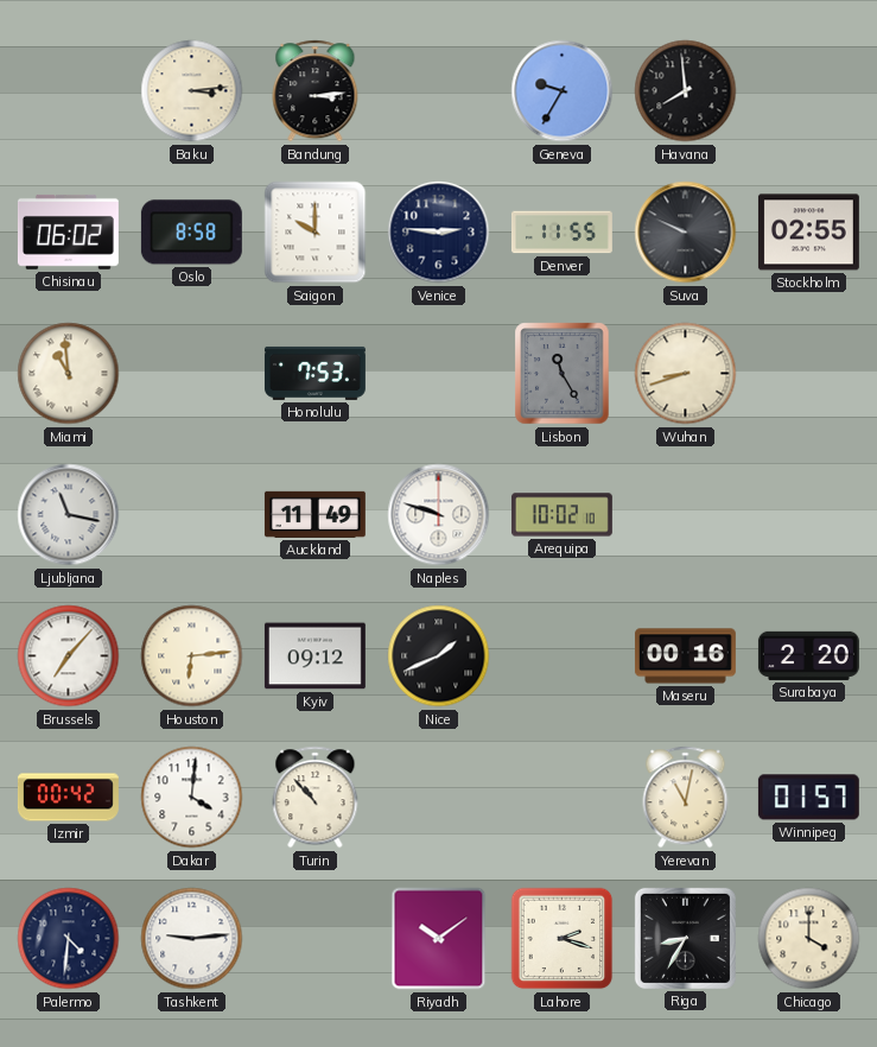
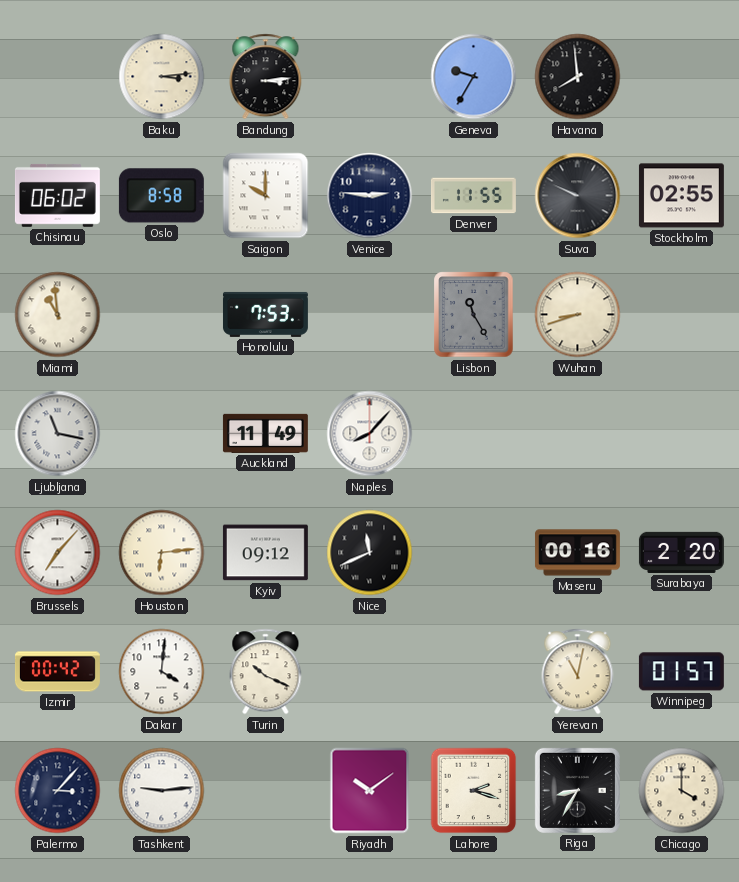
Naples: 9:48 -> 8:07
Arequipa: 10:02 -> none
Nice: 1:41 -> 11:41
Turin: 10:53 -> 10:19
Palermo: 4:31 -> 3:07
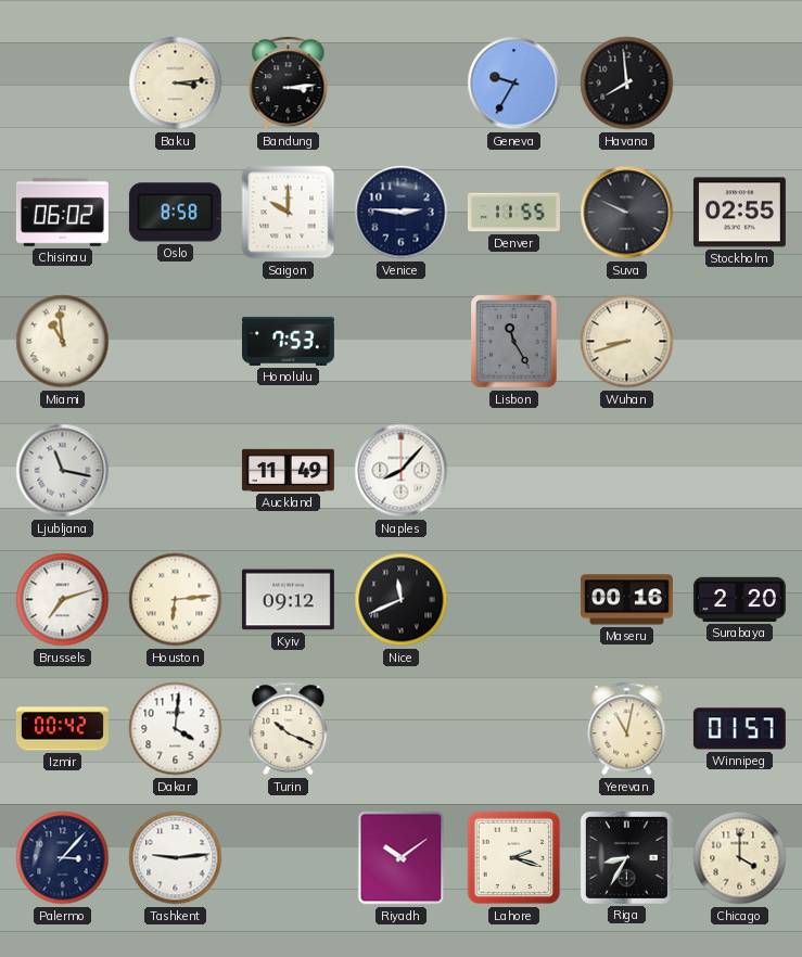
Brussels: 7:07 -> 7:12
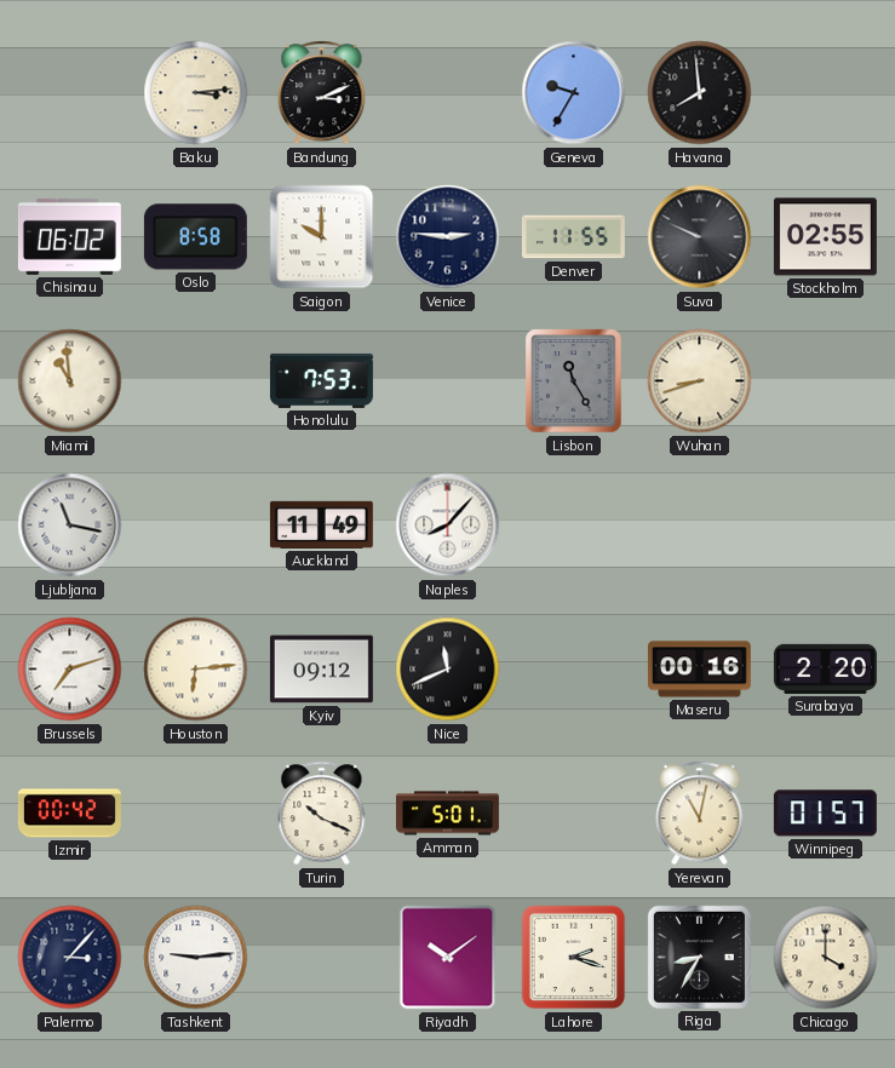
Bandung: 3:14 -> 3:11
Dakar: 4:01 -> none
Amman: none -> 5:01
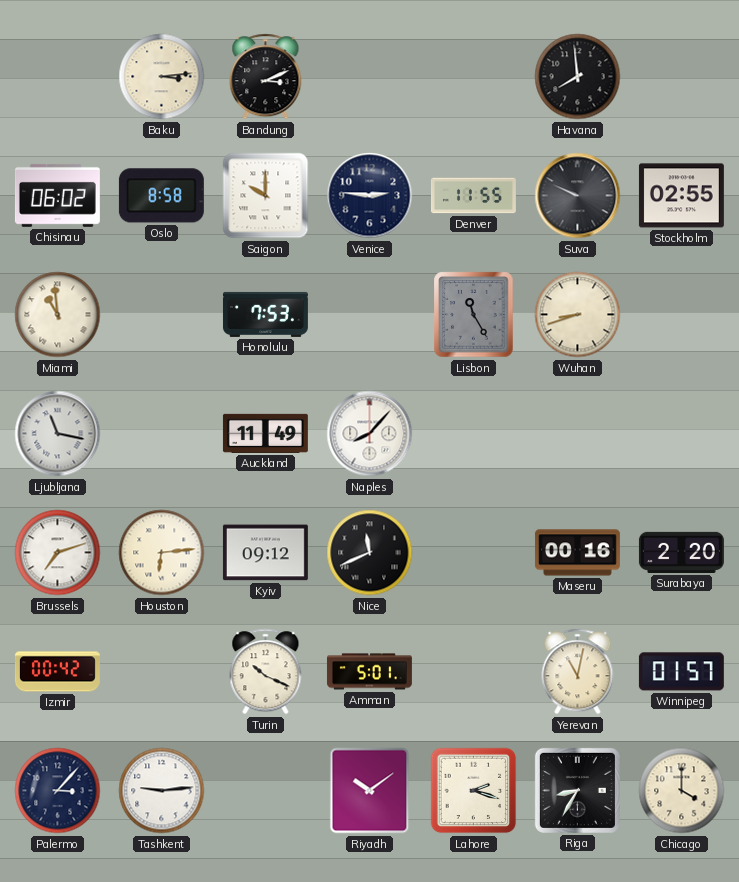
Geneva: 9:35 -> none
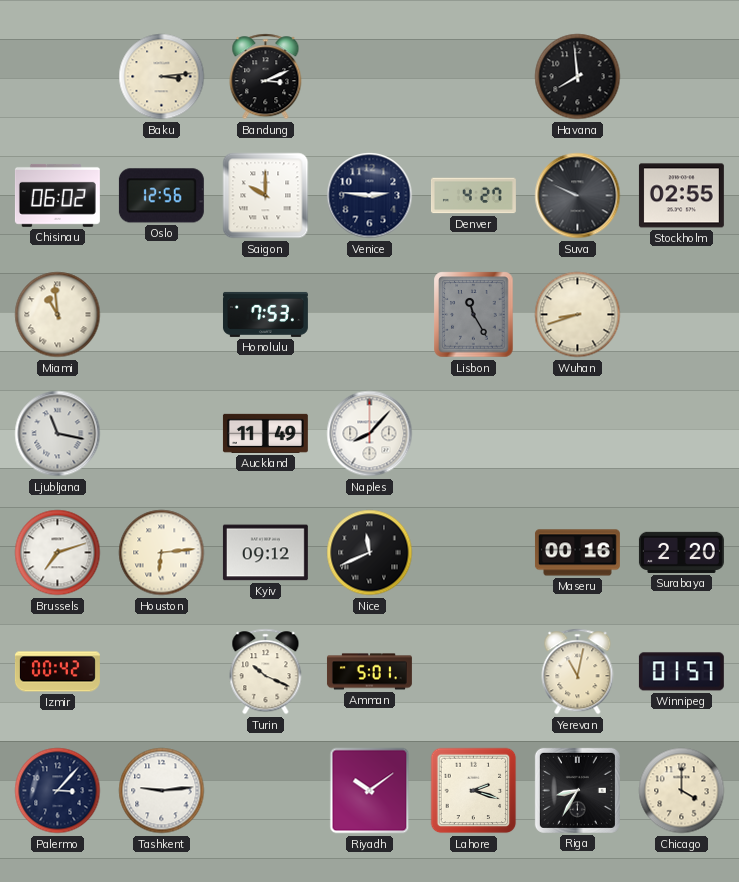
Oslo: 8:58 -> 12:56
Denver: 11:55 -> 4:27
